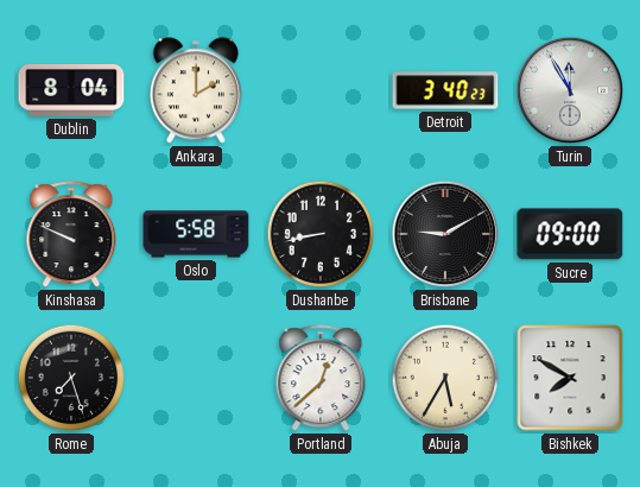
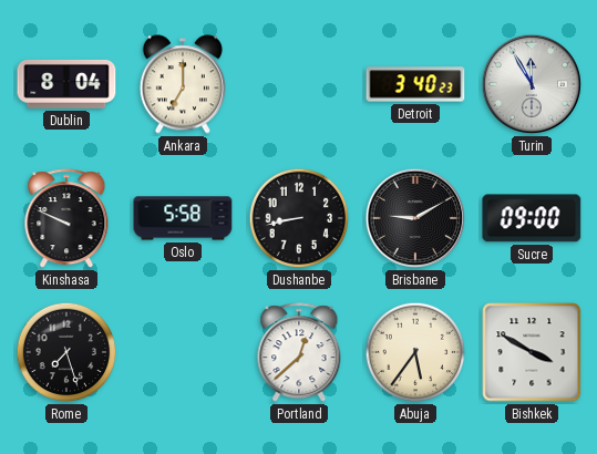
Ankara: 2:00 -> 7:00
Abuja: 5:35 -> 5:36
Bishkek: 7:50 -> 3:50
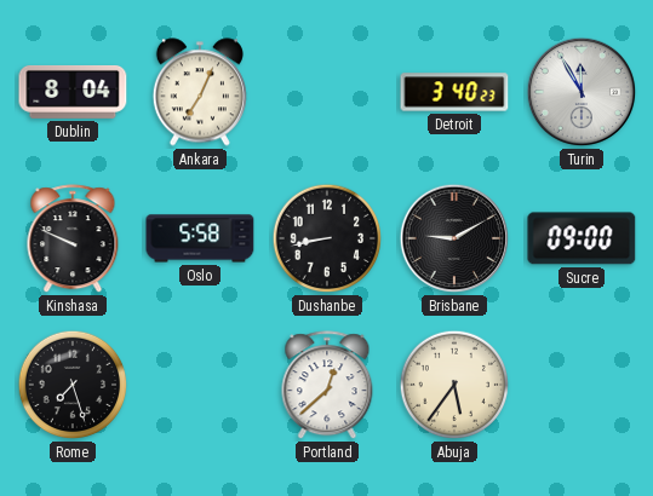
Ankara: 7:00 -> 7:04
Bishkek: 3:50 -> none
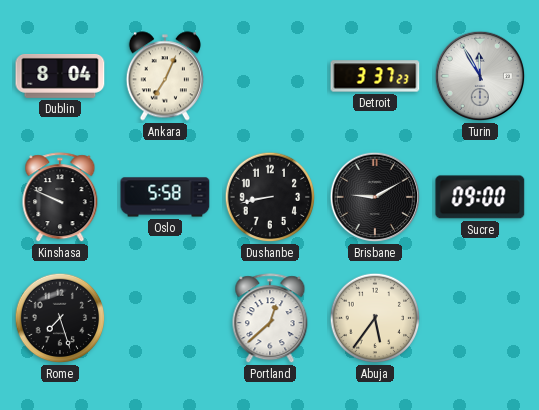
Detroit: 3:40 -> 3:37
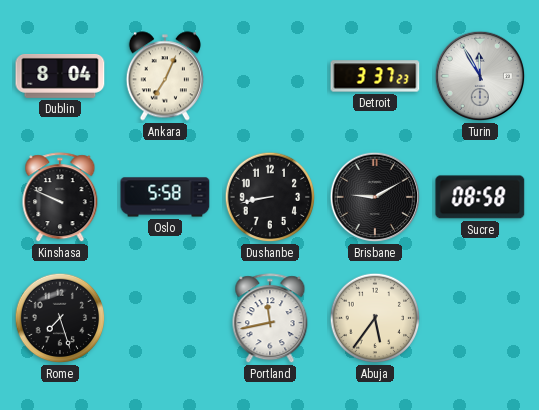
Sucre: 09:00 -> 08:58
Portland: 12:38 -> 11:43
